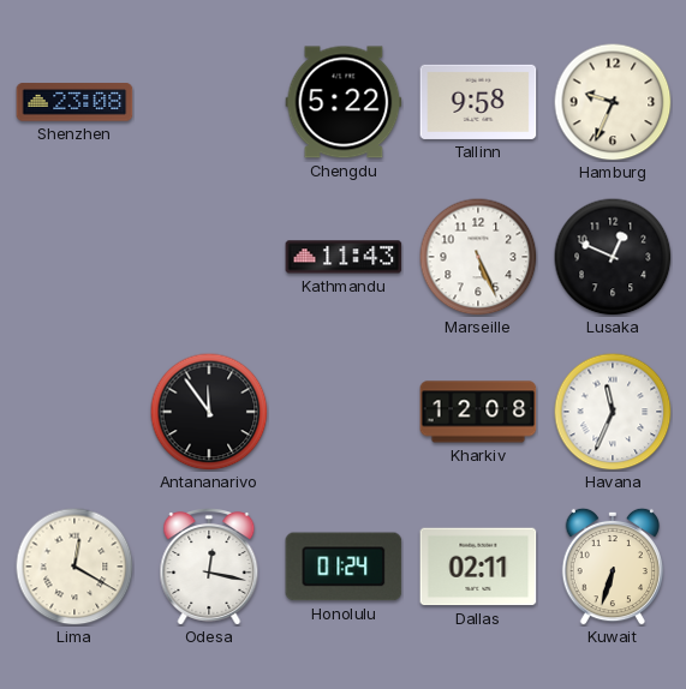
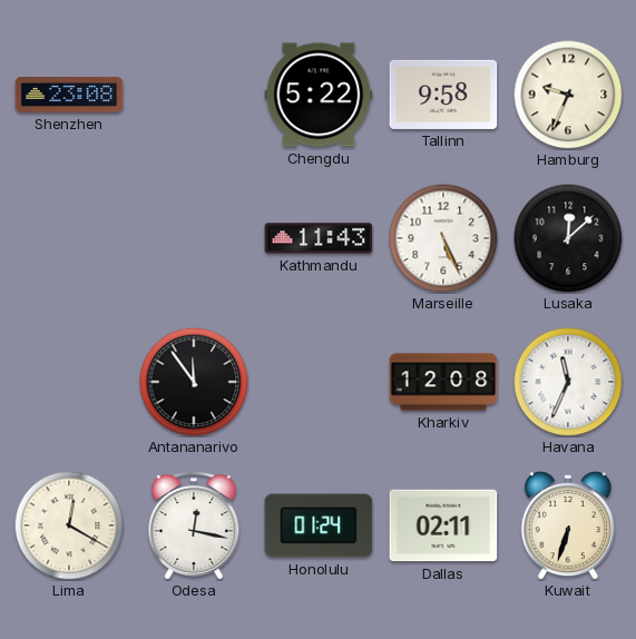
Lusaka: 12:49 -> 12:08
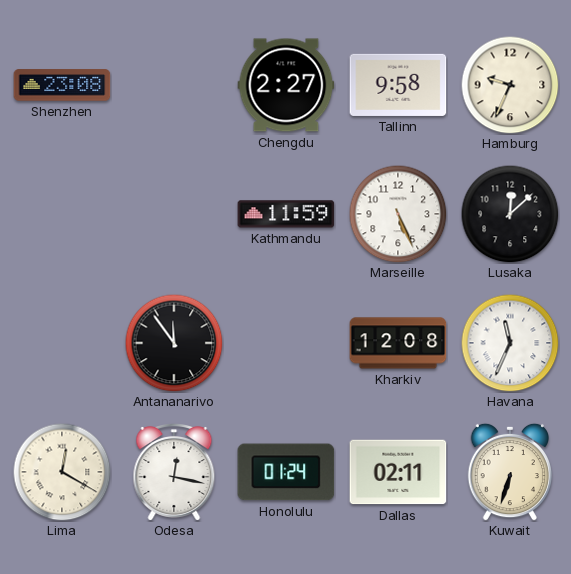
Chengdu: 5:22 -> 2:27
Kathmandu: 11:43 -> 11:59
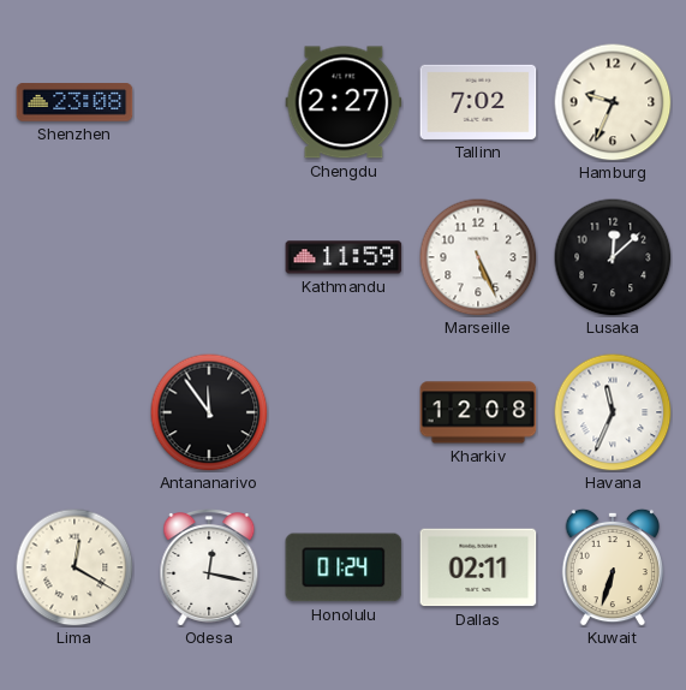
Tallinn: 9:58 -> 7:02
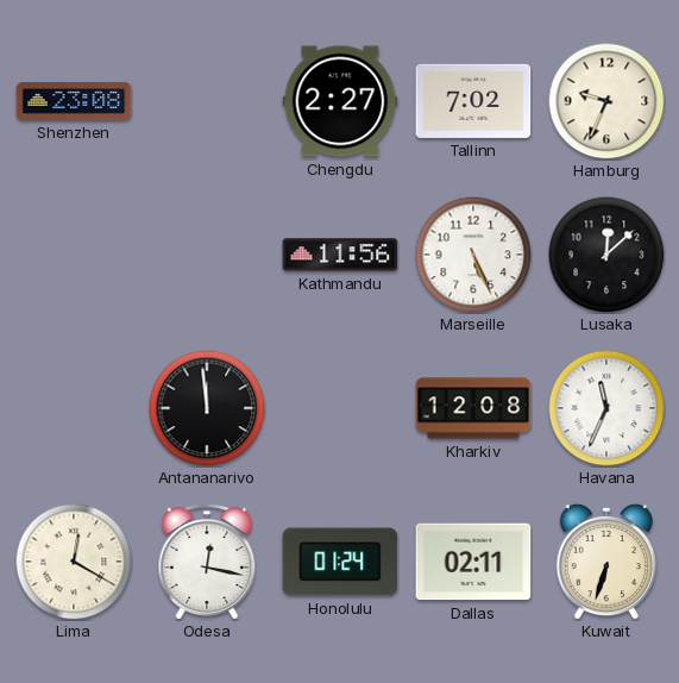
Kathmandu: 11:59 -> 11:56
Antananarivo: 11:54 -> 11:59
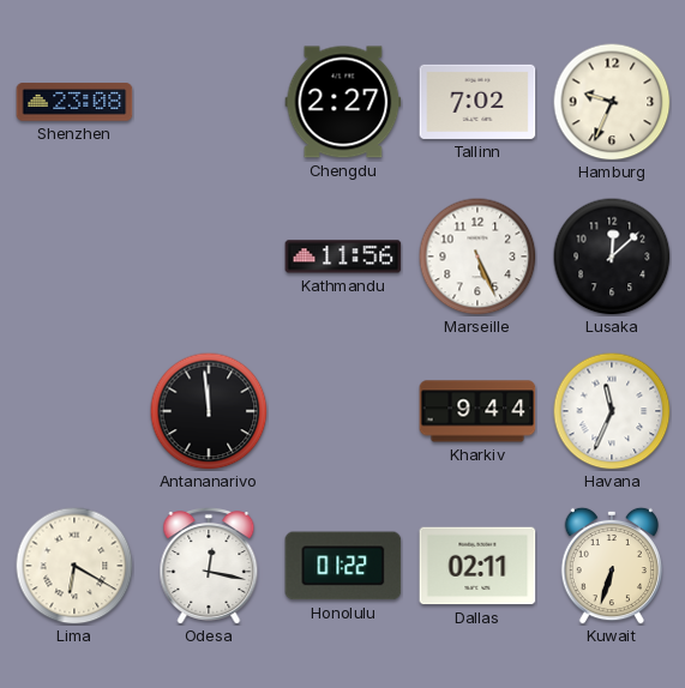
Kharkiv: 12:08 -> 9:44
Lima: 12:20 -> 6:20
Honolulu: 01:24 -> 01:22
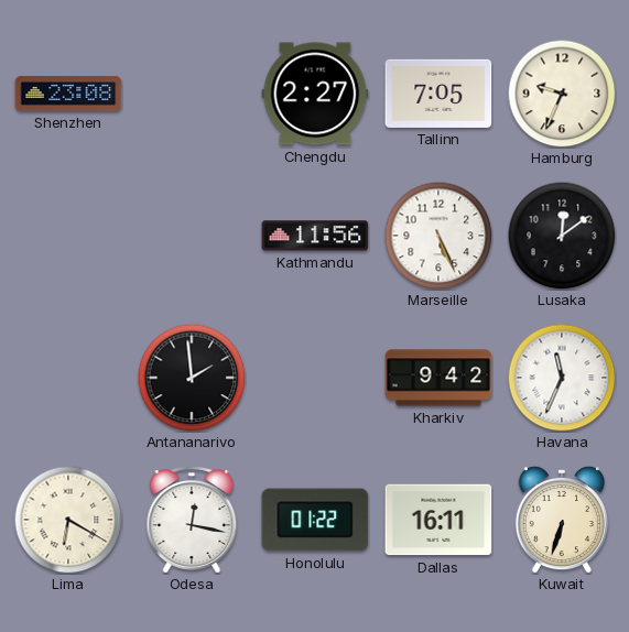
Tallinn: 7:02 -> 7:05
Lusaka: 12:08 -> 12:09
Antananarivo: 11:59 -> 1:59
Kharkiv: 9:44 -> 9:42
Dallas: 02:11 -> 16:11
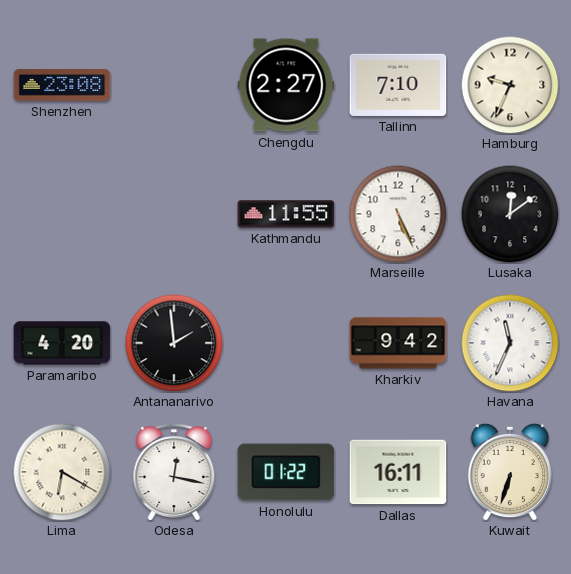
Tallinn: 7:05 -> 7:10
Kathmandu: 11:56 -> 11:55
Paramaribo: none -> 4:20
